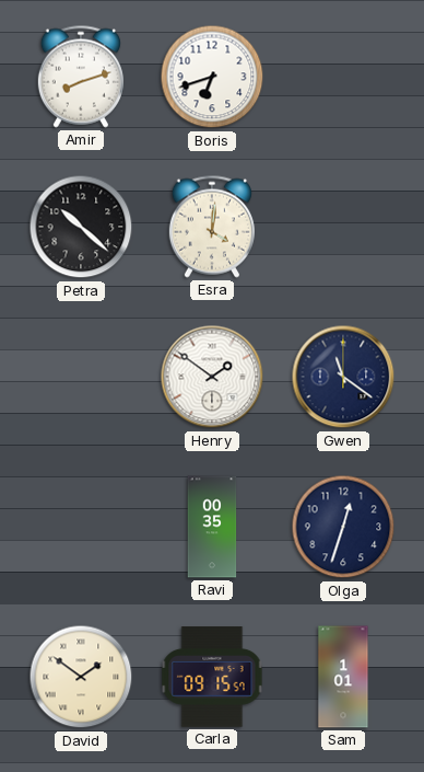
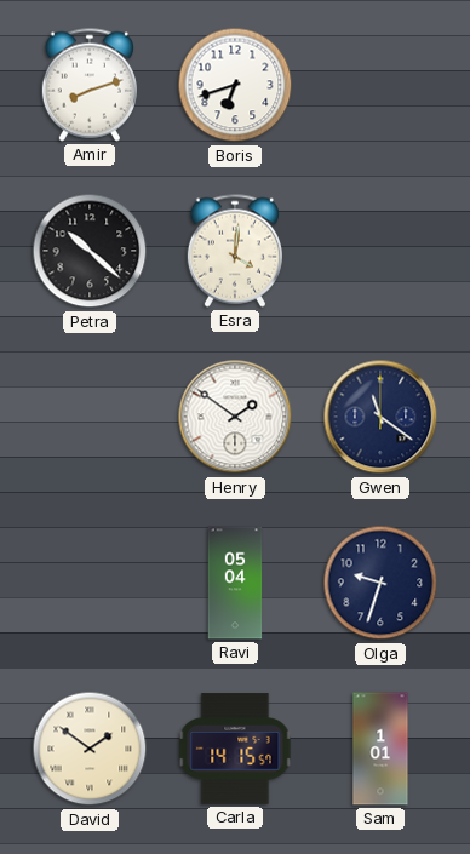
Ravi: 00:35 -> 05:04
Olga: 12:33 -> 9:33
Carla: 09:15 -> 14:15
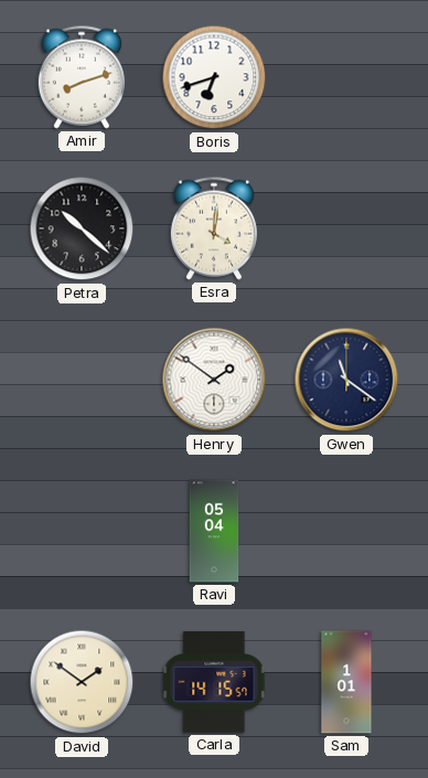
Olga: 9:33 -> none
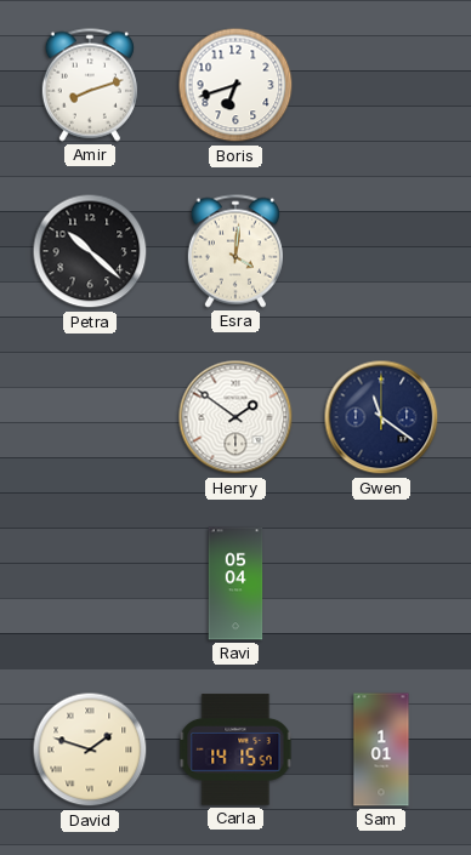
David: 1:51 -> 1:48
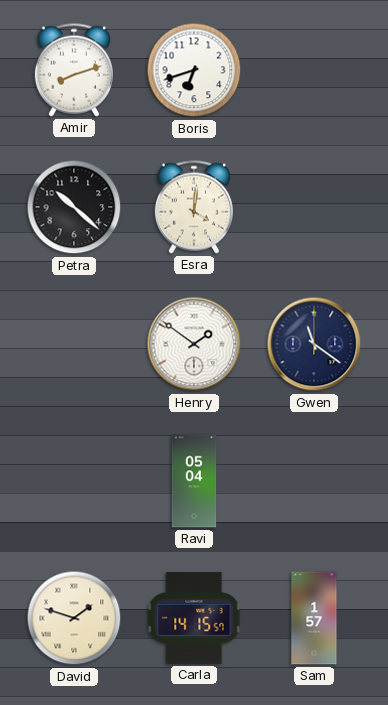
Sam: 1:01 -> 1:57
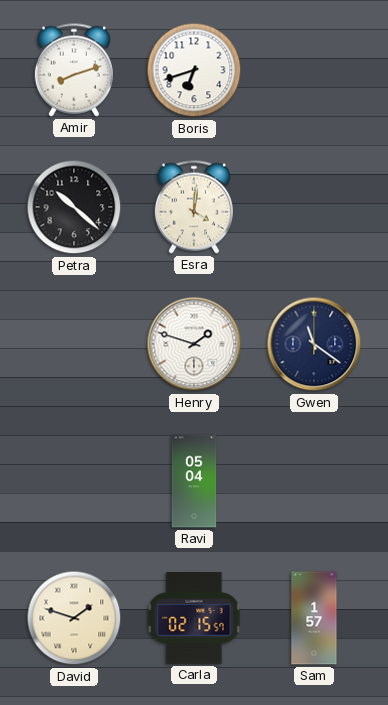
Henry: 1:51 -> 1:48
Carla: 14:15 -> 02:15
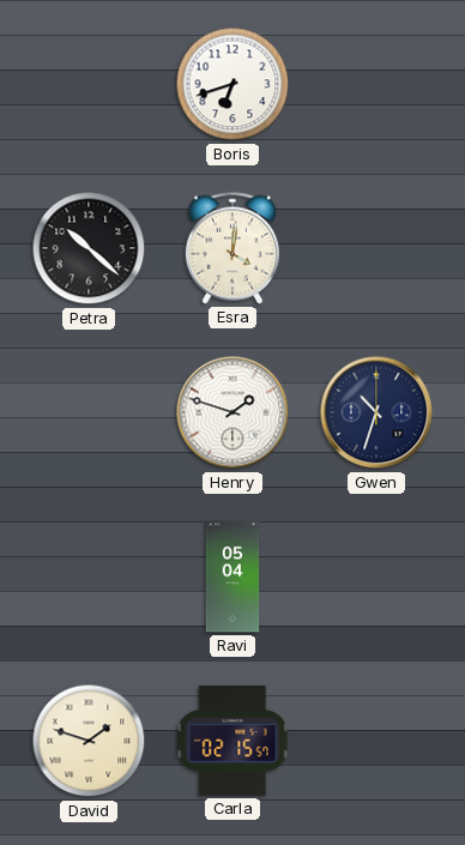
Amir: 8:12 -> none
Gwen: 11:21 -> 10:33
Sam: 1:57 -> none
